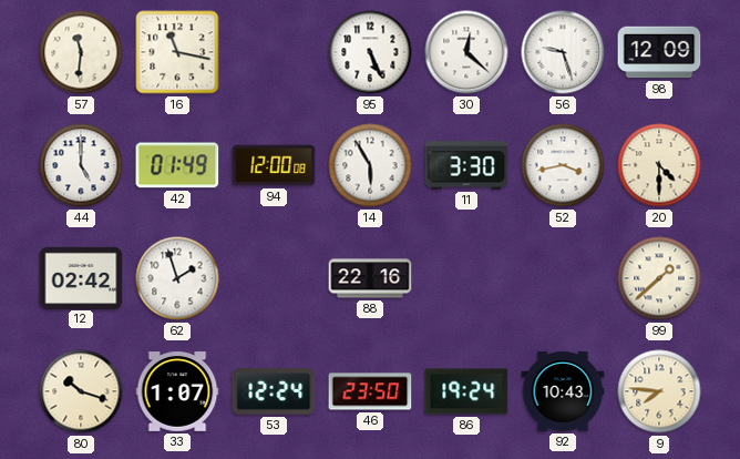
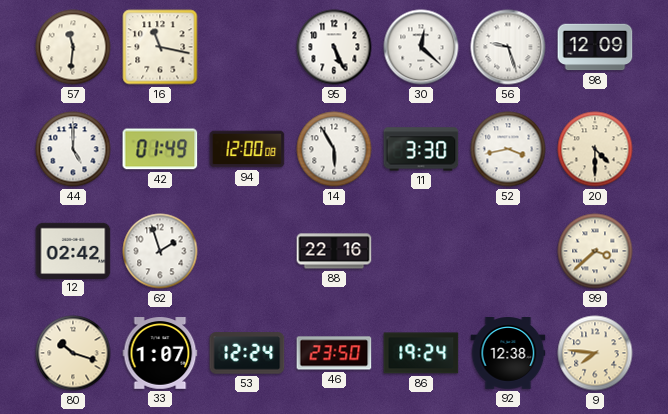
99: 1:38 -> 3:38
92: 10:43 -> 12:38
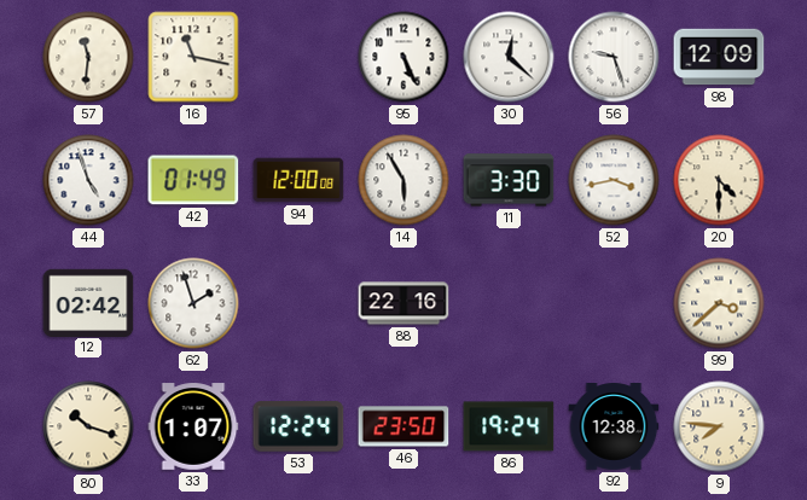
44: 5:00 -> 4:57
